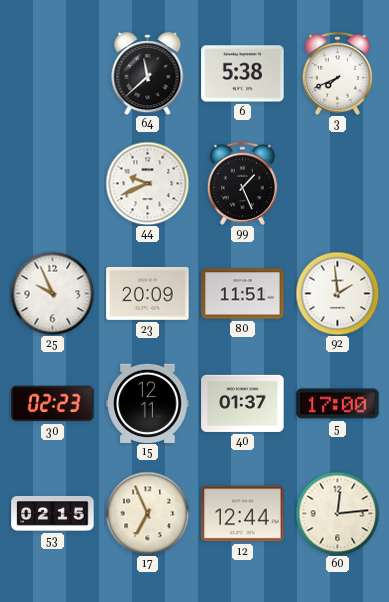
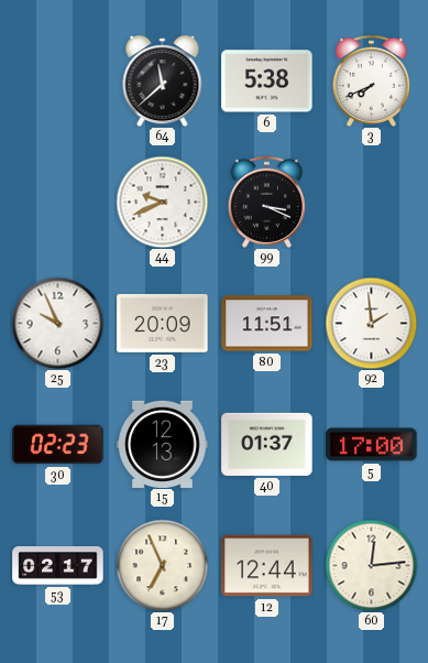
99: 1:26 -> 3:19
15: 12:11 -> 12:13
53: 02:15 -> 02:17
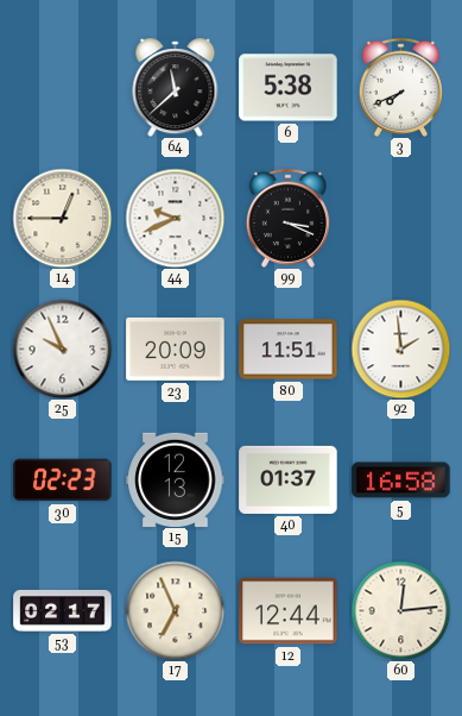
14: none -> 12:45
5: 17:00 -> 16:58
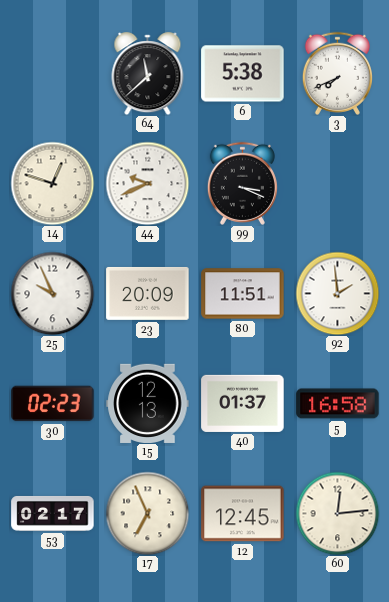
14: 12:45 -> 12:48
12: 12:44 -> 12:45
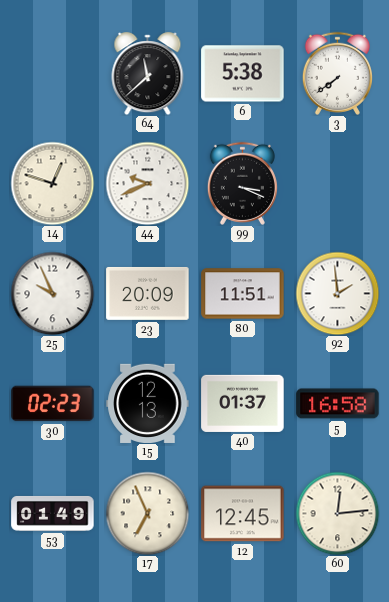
3: 7:41 -> 7:39
53: 02:17 -> 01:49
